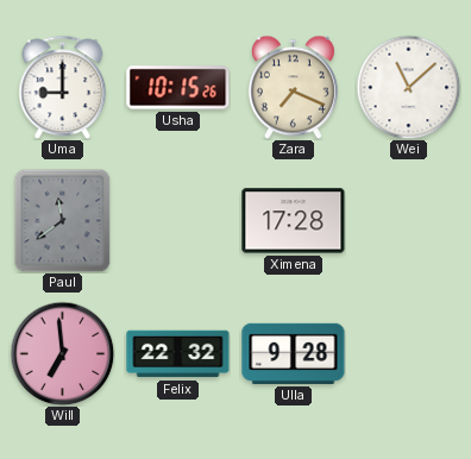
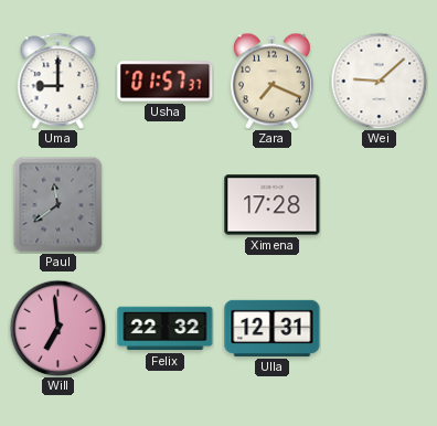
Usha: 10:15 -> 01:57
Wei: 11:08 -> 9:08
Ulla: 9:28 -> 12:31
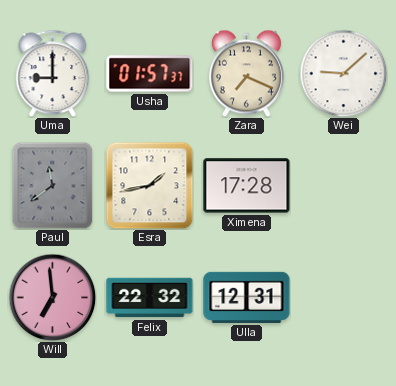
Esra: none -> 1:43
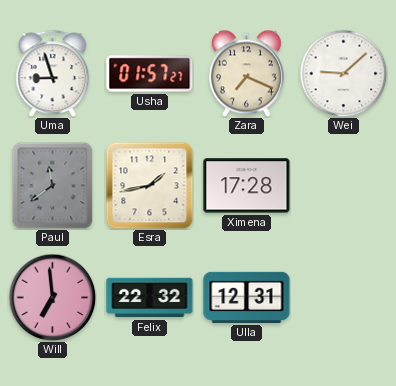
Uma: 9:00 -> 8:57
Usha: 01:57:37 -> 01:57:27
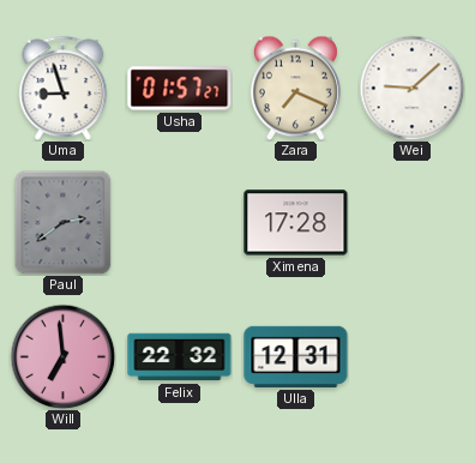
Paul: 11:39 -> 2:39
Esra: 1:43 -> none
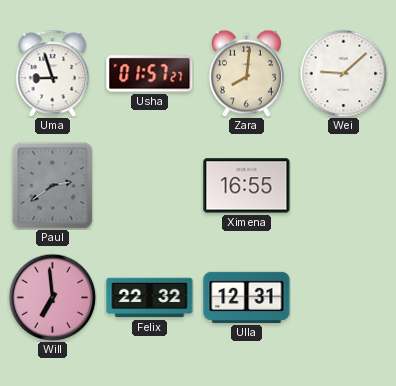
Zara: 7:19 -> 8:01
Ximena: 17:28 -> 16:55
